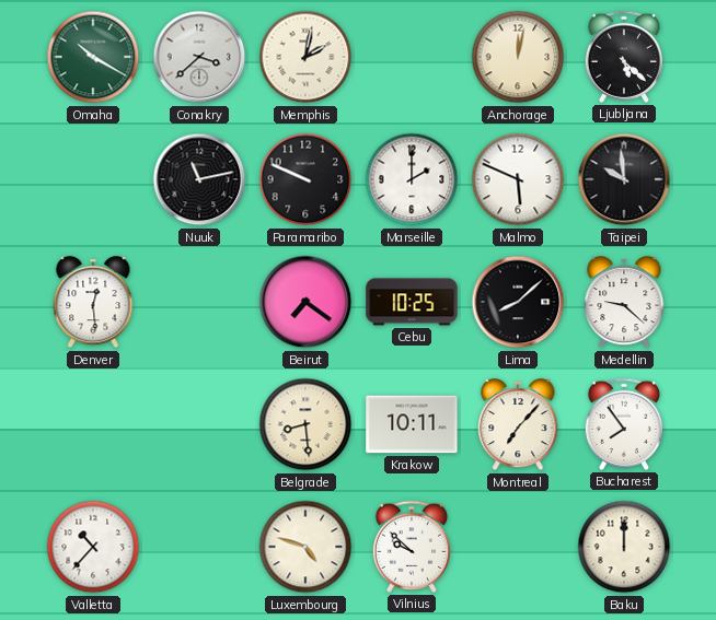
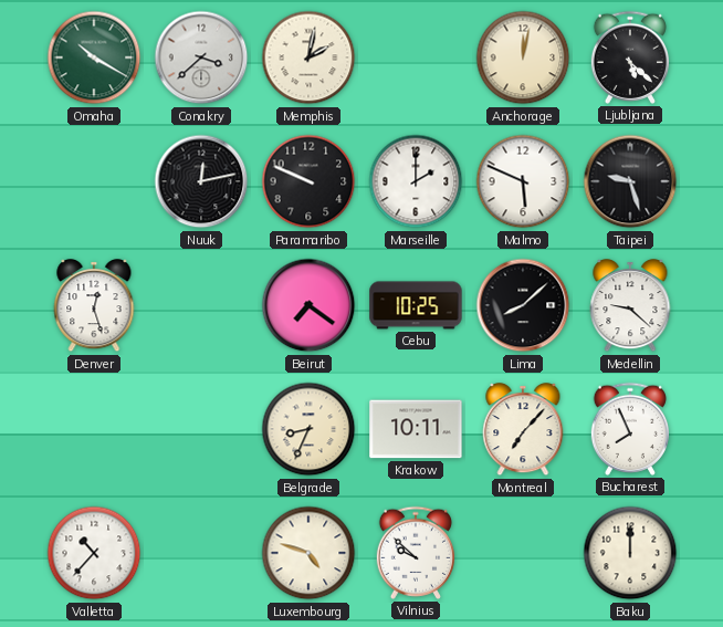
Nuuk: 11:13 -> 12:13
Taipei: 9:59 -> 9:27
Denver: 12:29 -> 12:27
Belgrade: 8:29 -> 8:34
Bucharest: 7:54 -> 7:56
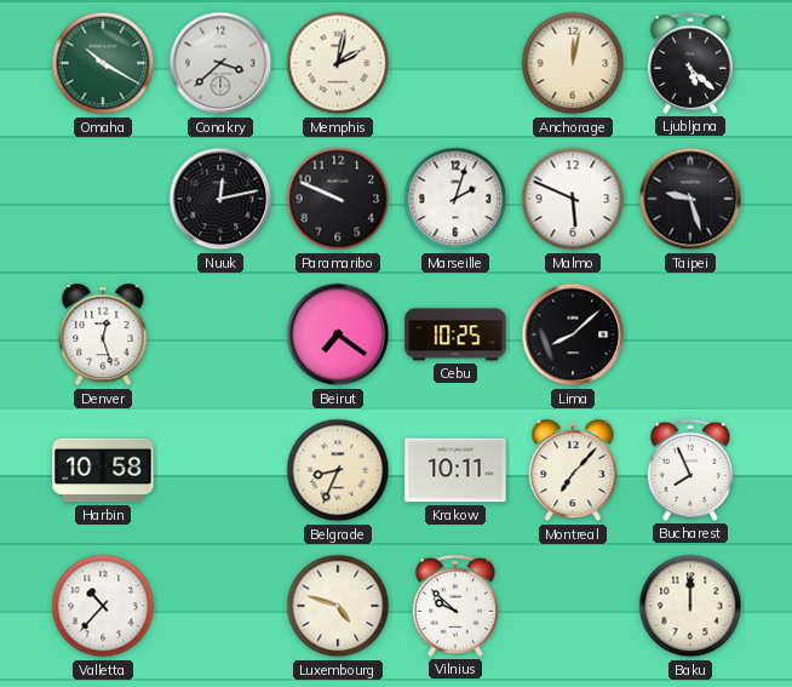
Marseille: 2:00 -> 2:03
Medellin: 9:22 -> none
Harbin: none -> 10:58
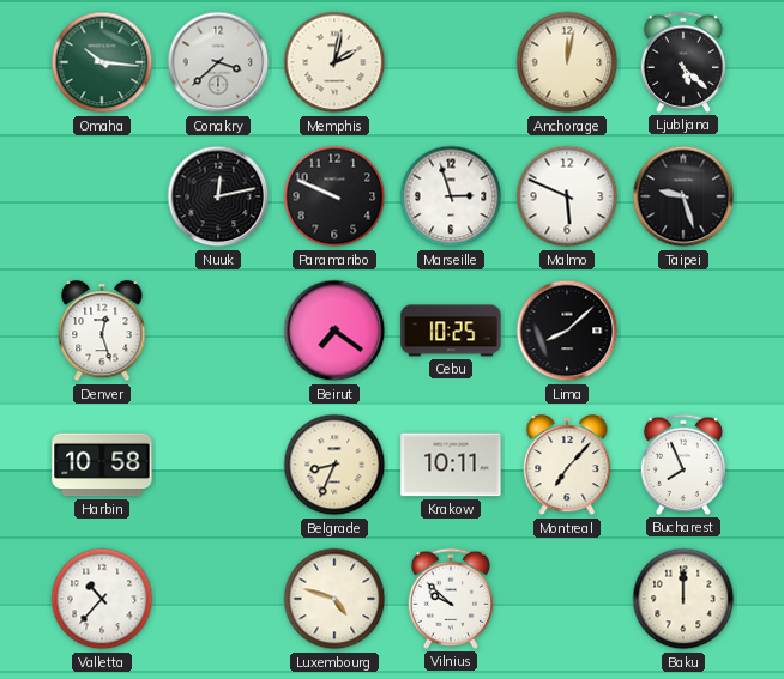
Omaha: 10:20 -> 10:16
Marseille: 2:03 -> 2:57
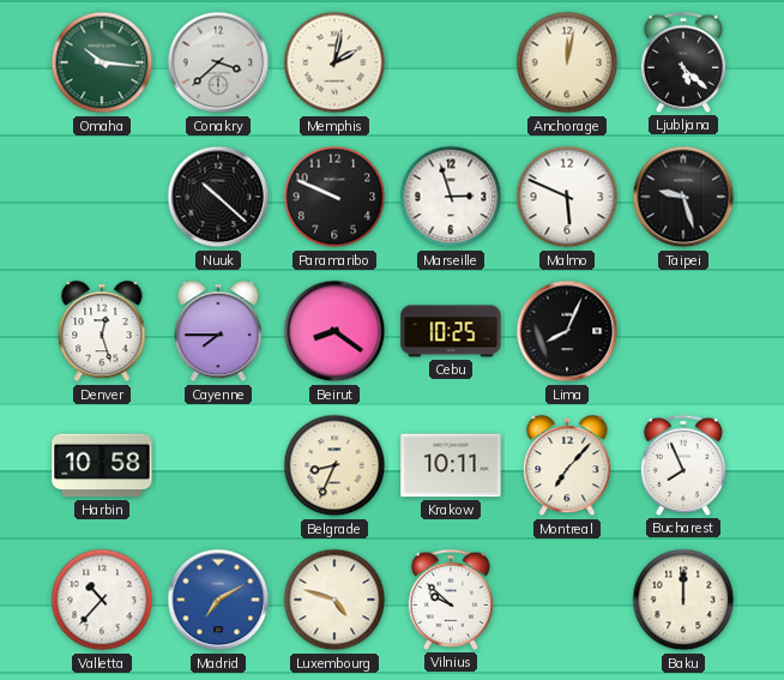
Nuuk: 12:13 -> 10:22
Cayenne: none -> 7:45
Beirut: 7:21 -> 8:21
Lima: 8:08 -> 8:04
Madrid: none -> 7:10
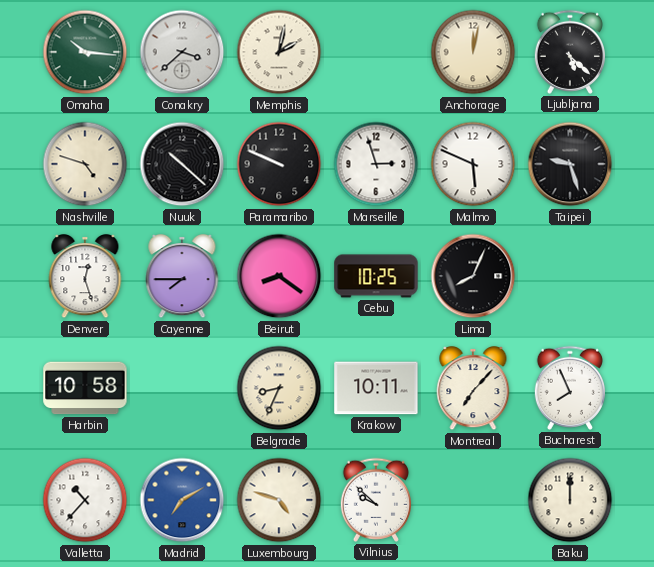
Nashville: none -> 4:48
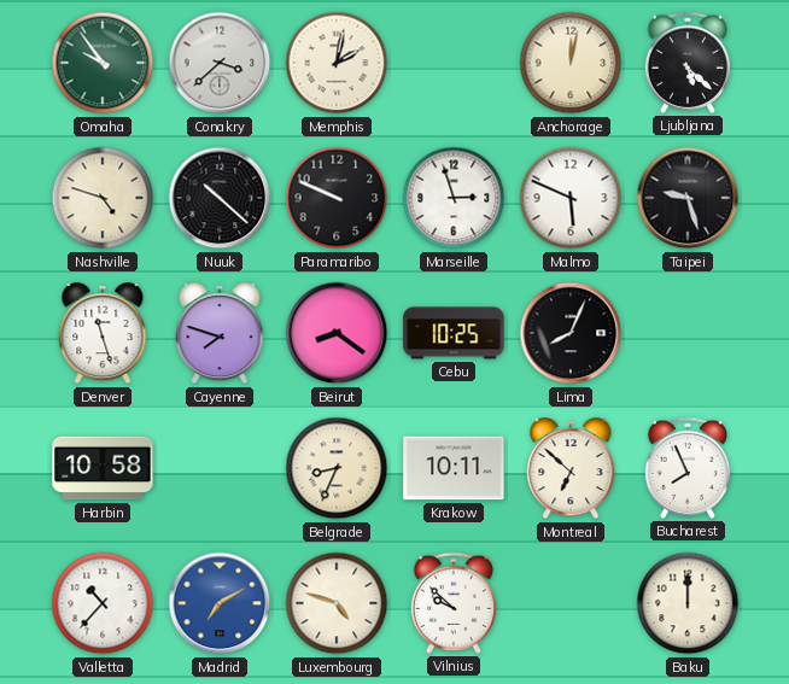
Omaha: 10:16 -> 9:54
Denver: 12:27 -> 11:27
Cayenne: 7:45 -> 7:48
Montreal: 7:07 -> 6:52
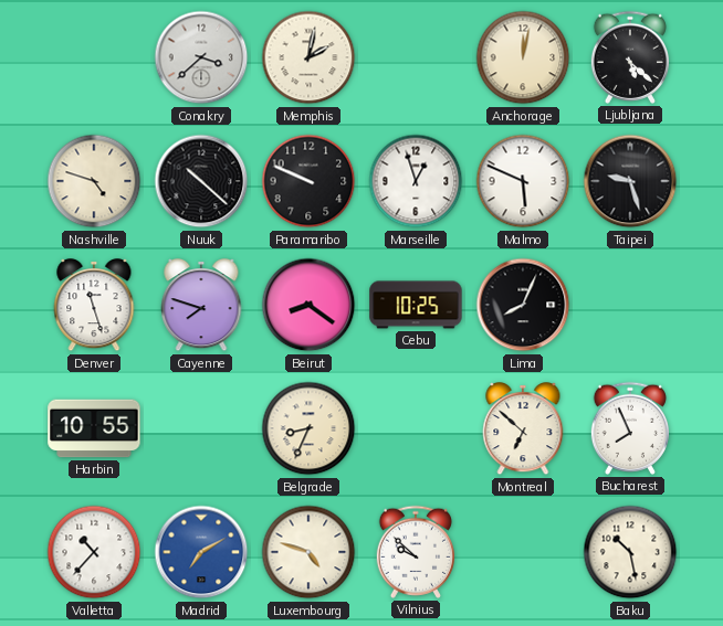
Omaha: 9:54 -> none
Marseille: 2:57 -> 12:57
Harbin: 10:58 -> 10:55
Krakow: 10:11 -> none
Baku: 12:00 -> 10:28
